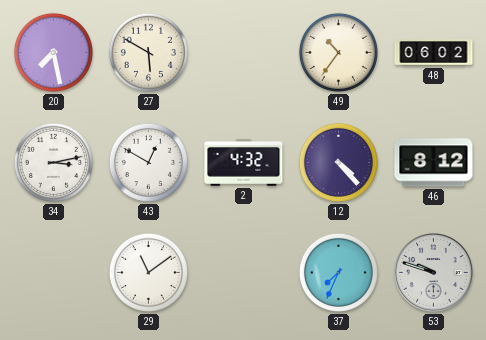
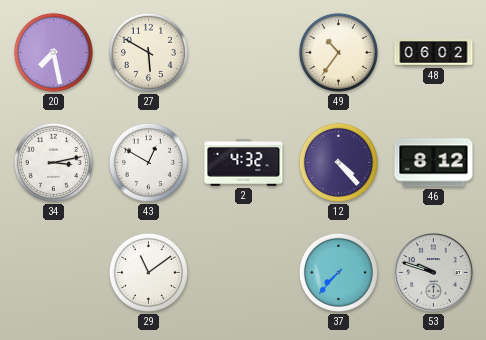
37: 7:34 -> 7:37
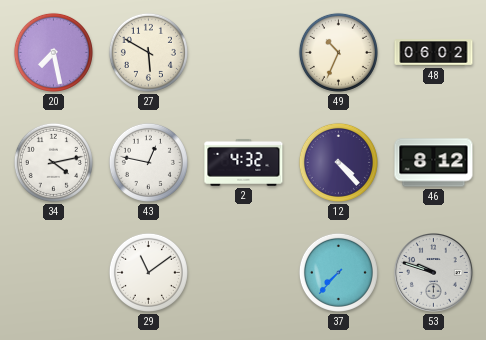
49: 10:36 -> 10:34
34: 3:13 -> 4:13
43: 12:50 -> 12:47
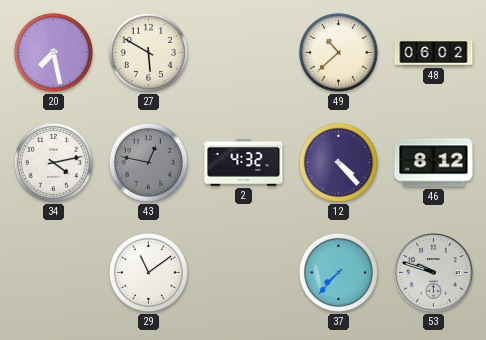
49: 10:34 -> 10:38
43 dial: white -> grey
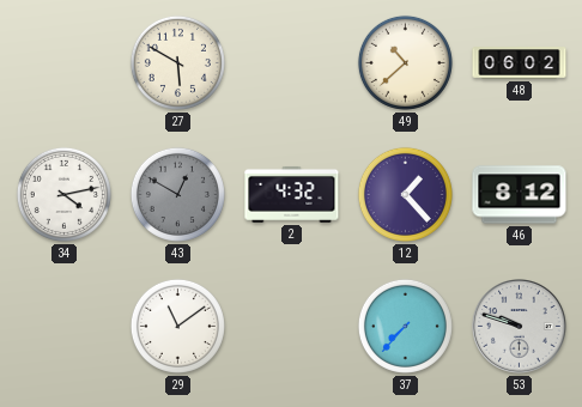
20: 7:28 -> none
43: 12:47 -> 12:50
12: 4:23 -> 1:23
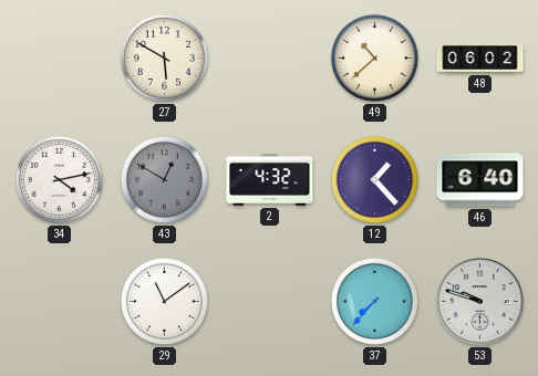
46: 8:12 -> 6:40
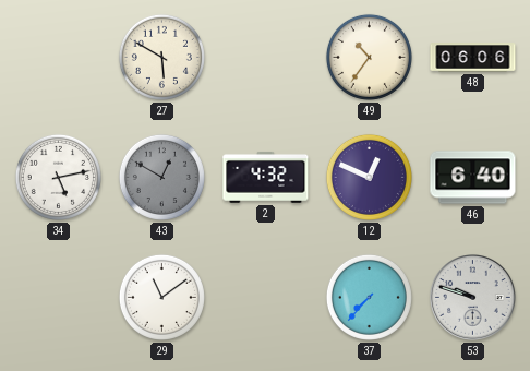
49: 10:38 -> 10:36
48: 06:02 -> 06:06
34: 4:13 -> 5:13
12: 1:23 -> 12:49
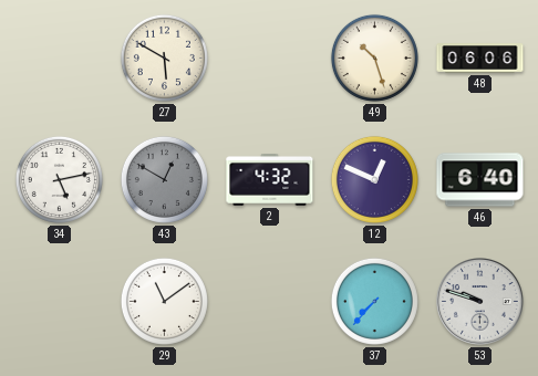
49: 10:36 -> 10:27
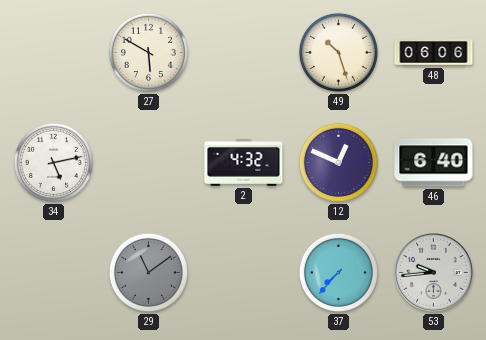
43: 12:50 -> none
29 dial: white -> grey
53: 9:48 -> 9:44
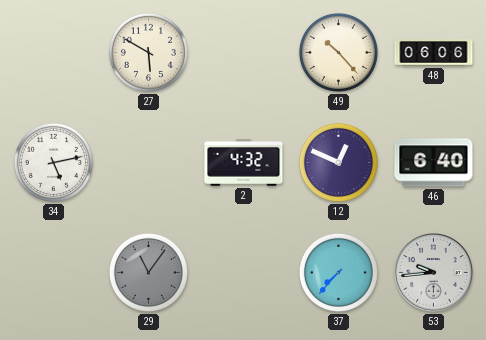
49: 10:27 -> 10:23
29: 11:09 -> 11:06
